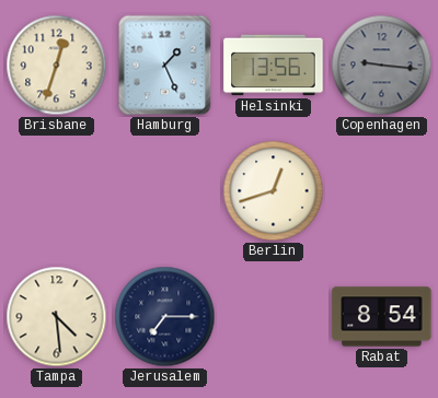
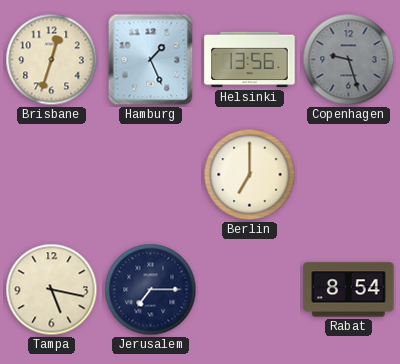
Copenhagen: 9:16 -> 9:27
Berlin: 12:42 -> 7:00
Tampa: 4:29 -> 5:17
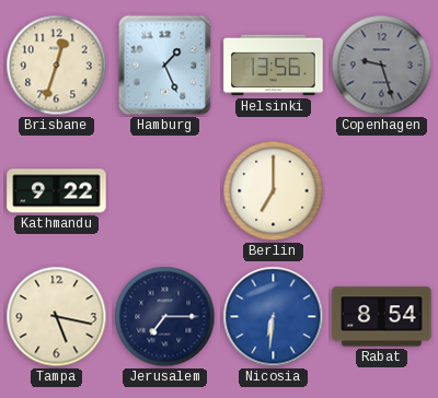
Kathmandu: none -> 9:22
Nicosia: none -> 6:31
